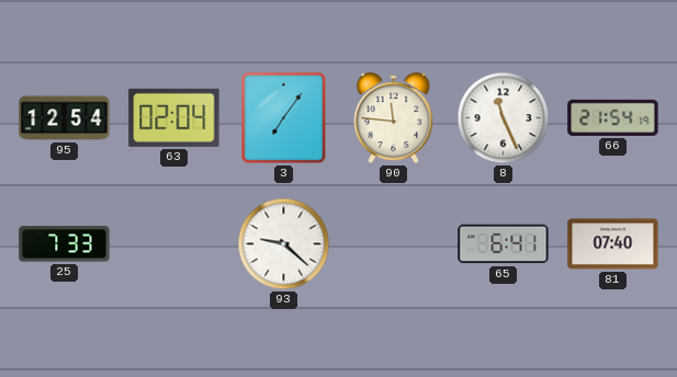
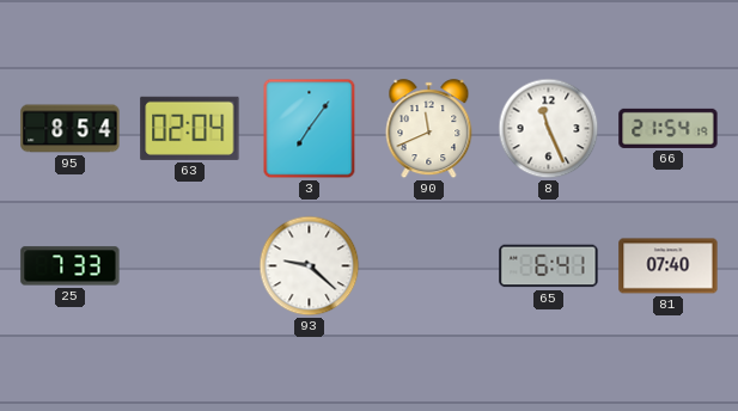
95: 12:54 -> 8:54
90: 11:46 -> 11:41
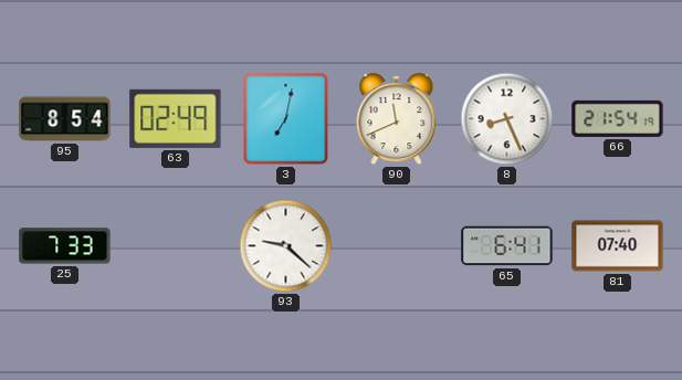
63: 02:04 -> 02:49
3: 7:06 -> 7:02
8: 11:26 -> 8:26
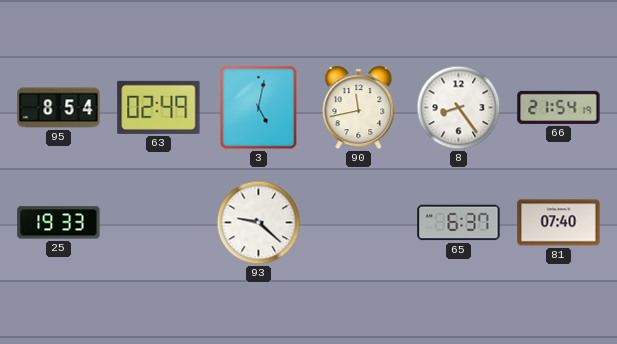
3: 7:02 -> 5:02
90: 11:41 -> 11:43
8: 8:26 -> 8:24
25: 7:33 -> 19:33
65: 6:41 -> 6:37
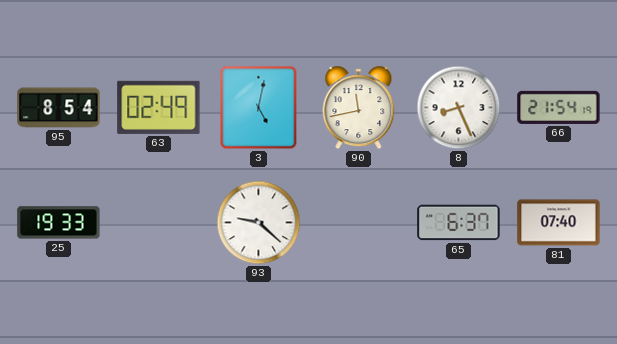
8: 8:24 -> 8:26
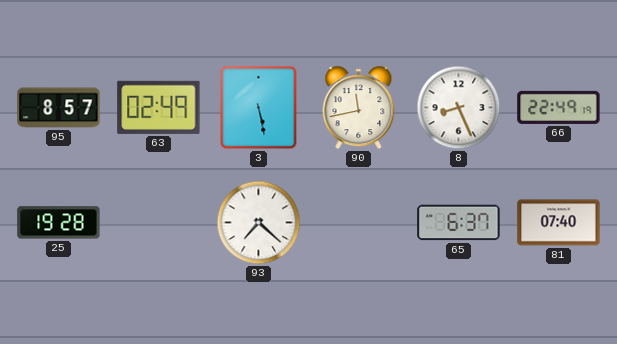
95: 8:54 -> 8:57
3: 5:02 -> 5:28
66: 21:54 -> 22:49
25: 19:33 -> 19:28
93: 9:22 -> 7:22
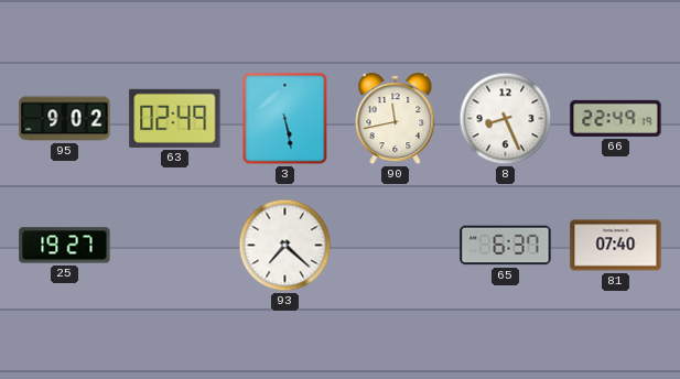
95: 8:57 -> 9:02
25: 19:28 -> 19:27
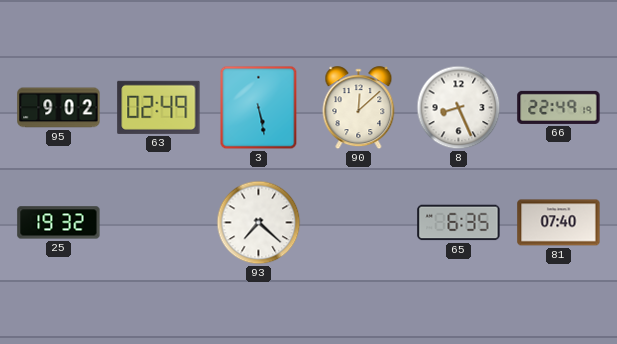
90: 11:43 -> 12:08
25: 19:27 -> 19:32
65: 6:37 -> 6:35
